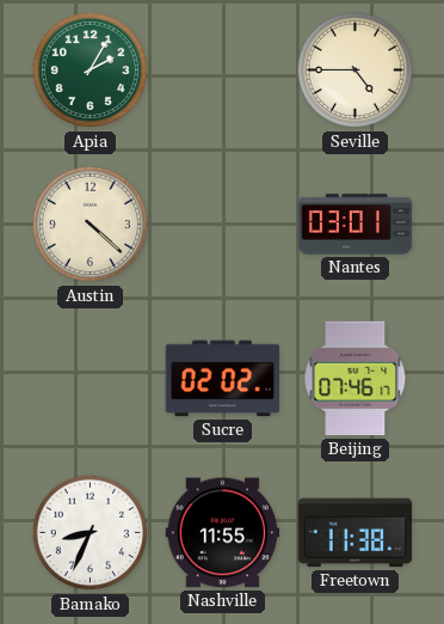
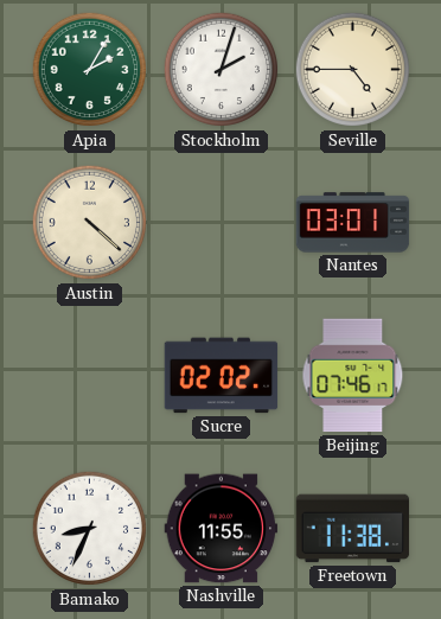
Stockholm: none -> 2:03
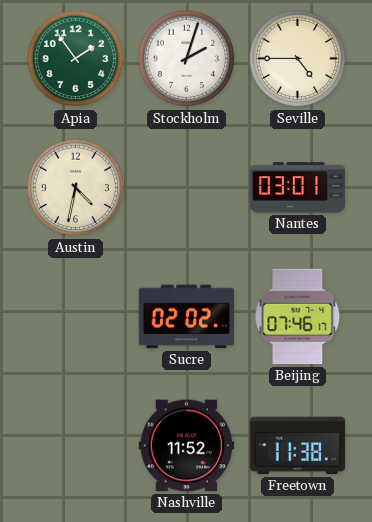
Apia: 2:05 -> 1:54
Austin: 4:22 -> 4:32
Bamako: 8:34 -> none
Nashville: 11:55 -> 11:52
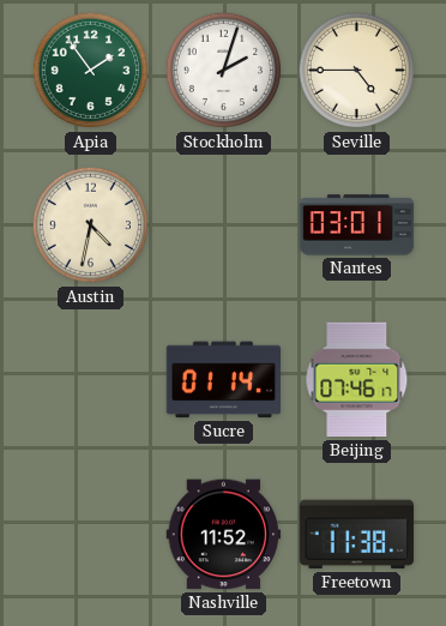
Sucre: 02:02 -> 01:14
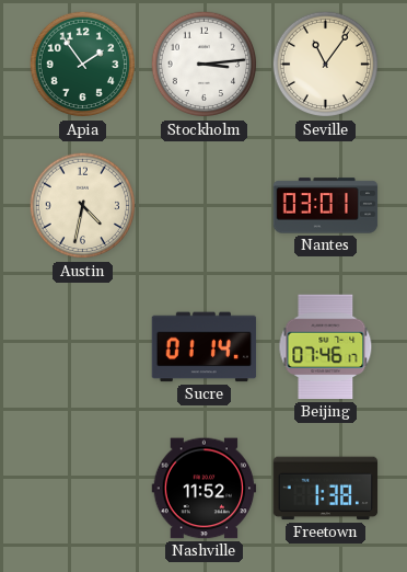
Stockholm: 2:03 -> 3:14
Seville: 4:45 -> 11:06
Freetown: 11:38 -> 1:38
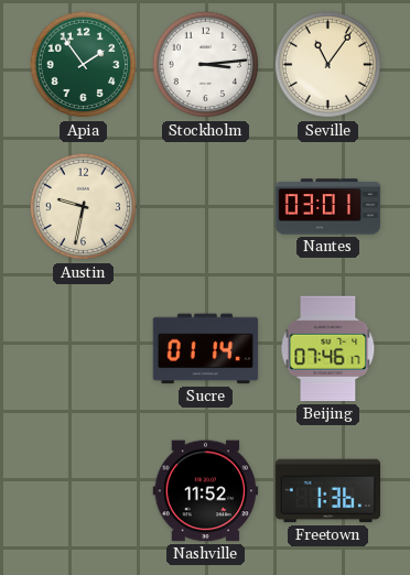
Austin: 4:32 -> 9:32
Freetown: 1:38 -> 1:36
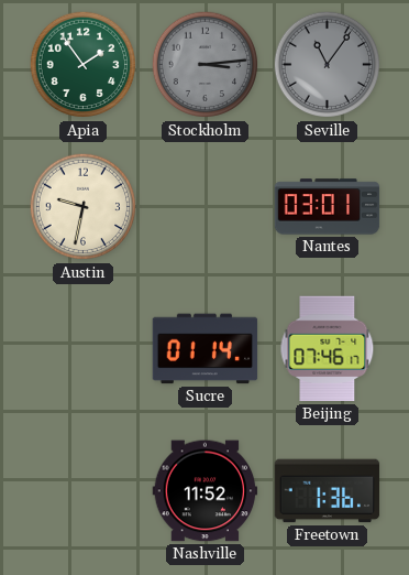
Stockholm dial: white -> grey
Seville dial: cream -> grey
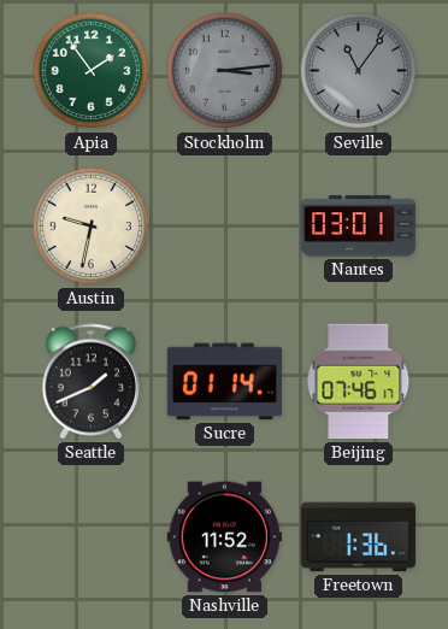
Seattle: none -> 1:41
